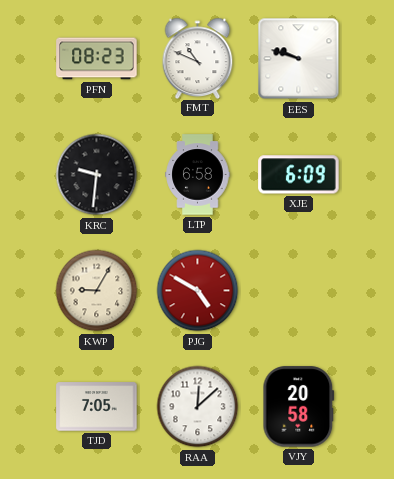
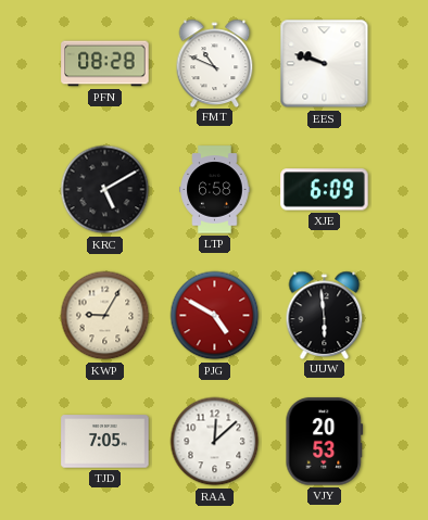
PFN: 08:23 -> 08:28
KRC: 9:31 -> 5:10
UUW: none -> 5:59
VJY: 20:58 -> 20:53
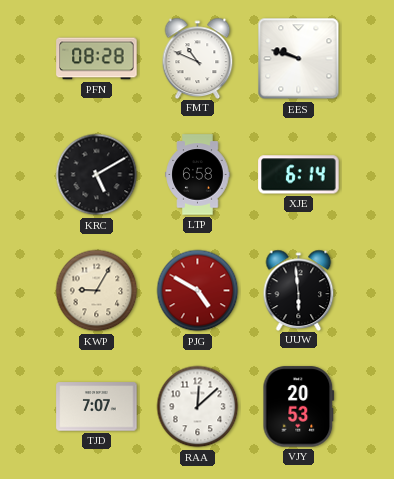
XJE: 6:09 -> 6:14
TJD: 7:05 -> 7:07
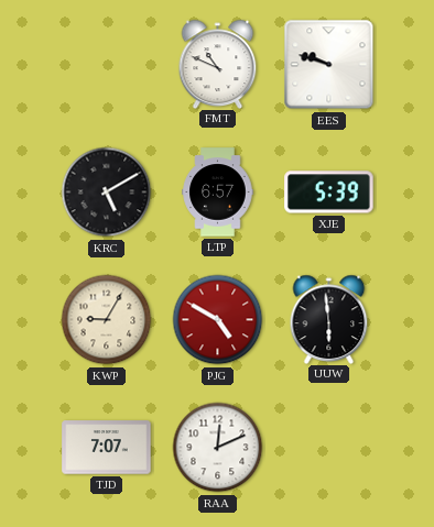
PFN: 08:28 -> none
LTP: 6:58 -> 6:57
XJE: 6:14 -> 5:39
RAA: 12:08 -> 12:11
VJY: 20:53 -> none
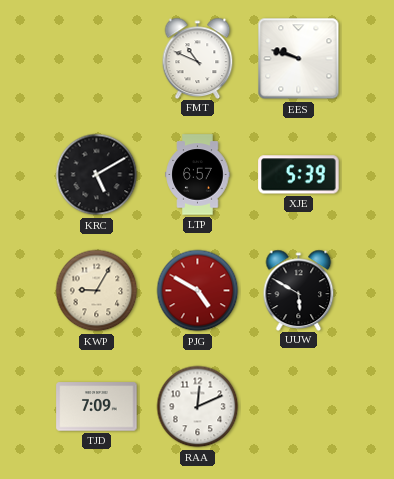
UUW: 5:59 -> 5:50
TJD: 7:07 -> 7:09
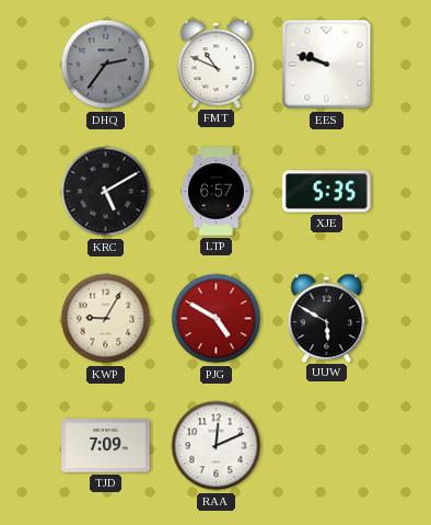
DHQ: none -> 2:36
XJE: 5:39 -> 5:35
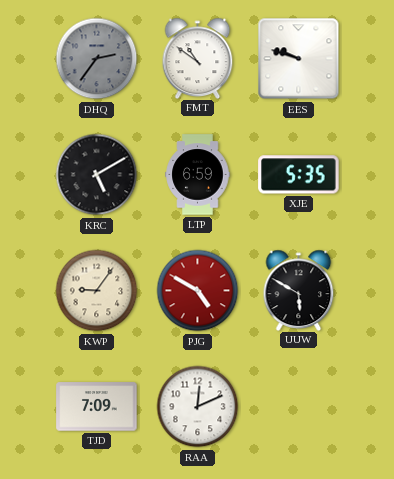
FMT: 10:49 -> 10:51
LTP: 6:57 -> 6:59
KWP: 9:05 -> 9:06
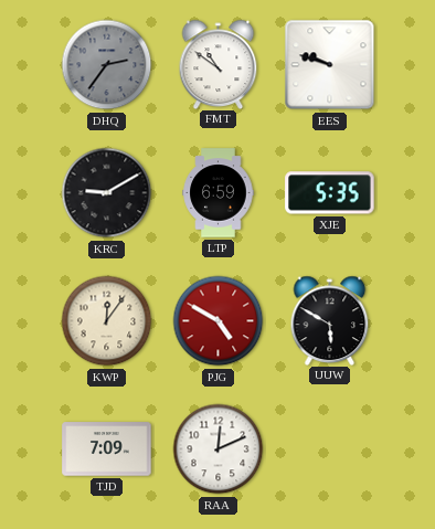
KRC: 5:10 -> 9:10
KWP: 9:06 -> 12:06
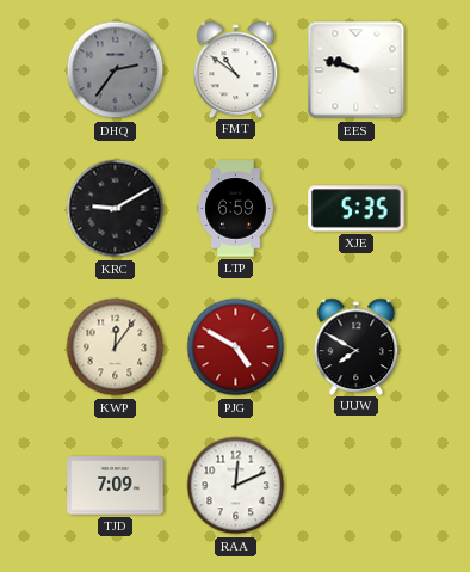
UUW: 5:50 -> 7:50
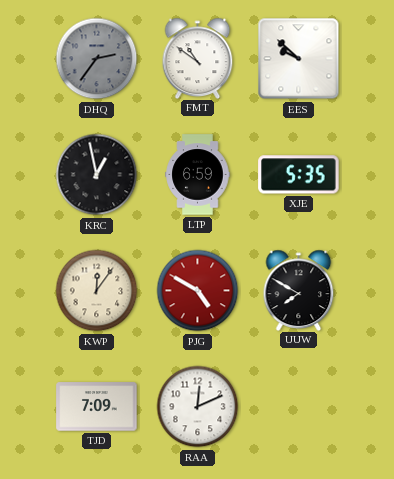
EES: 9:48 -> 9:52
KRC: 9:10 -> 12:58
